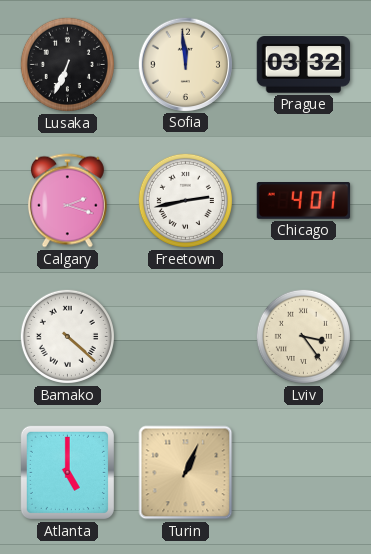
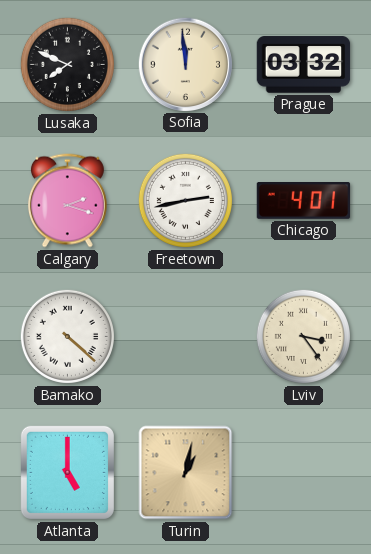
Lusaka: 6:34 -> 7:49
Turin: 1:04 -> 1:02
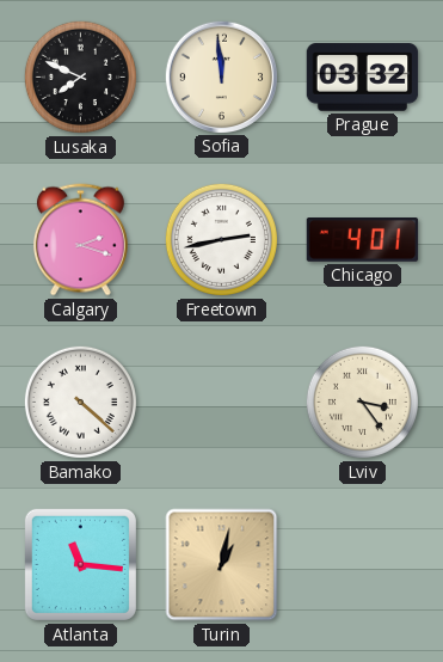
Atlanta: 5:00 -> 11:16
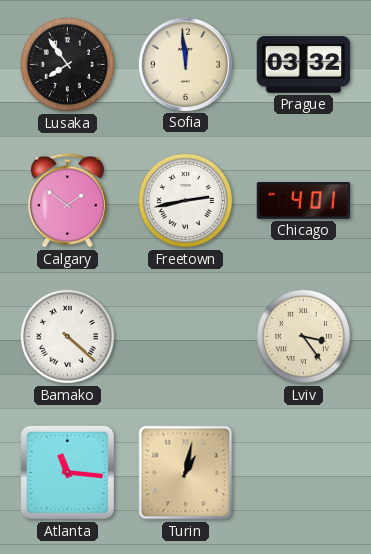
Lusaka: 7:49 -> 7:54
Calgary: 2:18 -> 1:51
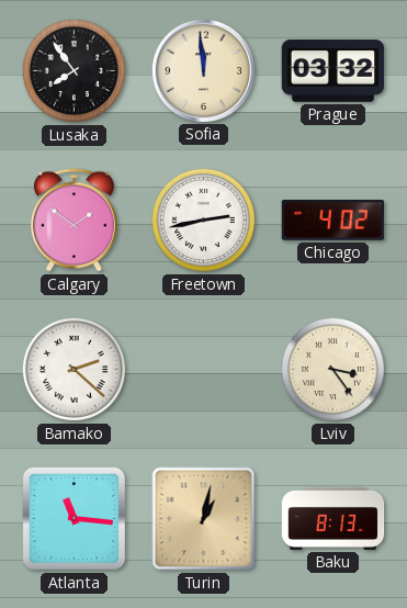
Chicago: 4:01 -> 4:02
Bamako: 4:22 -> 2:22
Baku: none -> 8:13
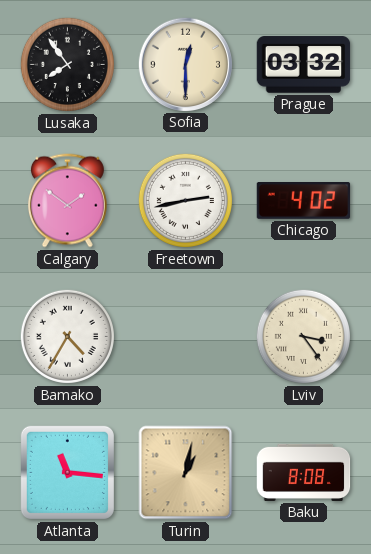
Sofia: 11:59 -> 12:30
Bamako: 2:22 -> 4:35
Baku: 8:13 -> 8:08
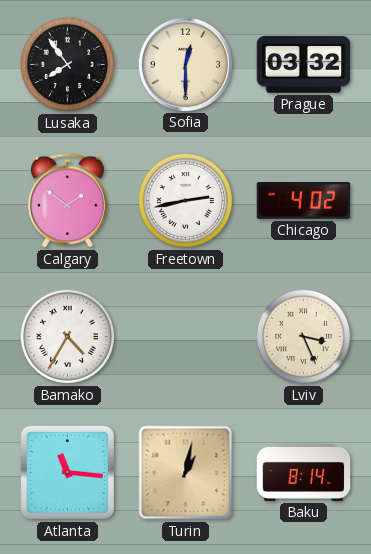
Lviv: 3:24 -> 3:26
Baku: 8:08 -> 8:14
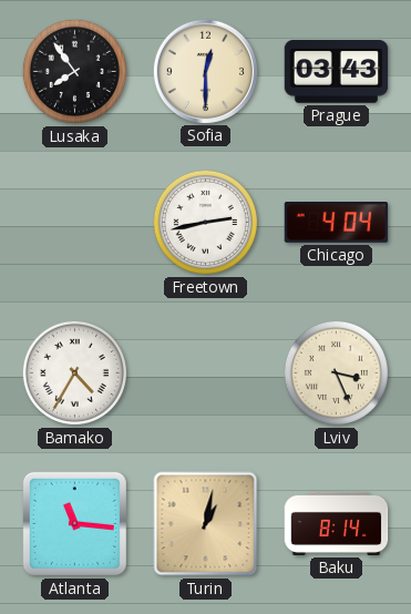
Prague: 03:32 -> 03:43
Calgary: 1:51 -> none
Chicago: 4:02 -> 4:04
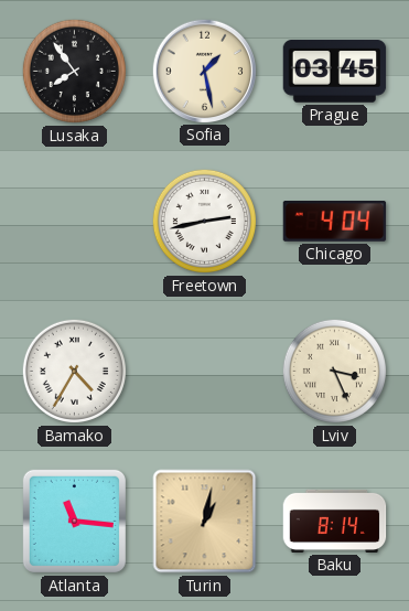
Sofia: 12:30 -> 1:28
Prague: 03:43 -> 03:45
